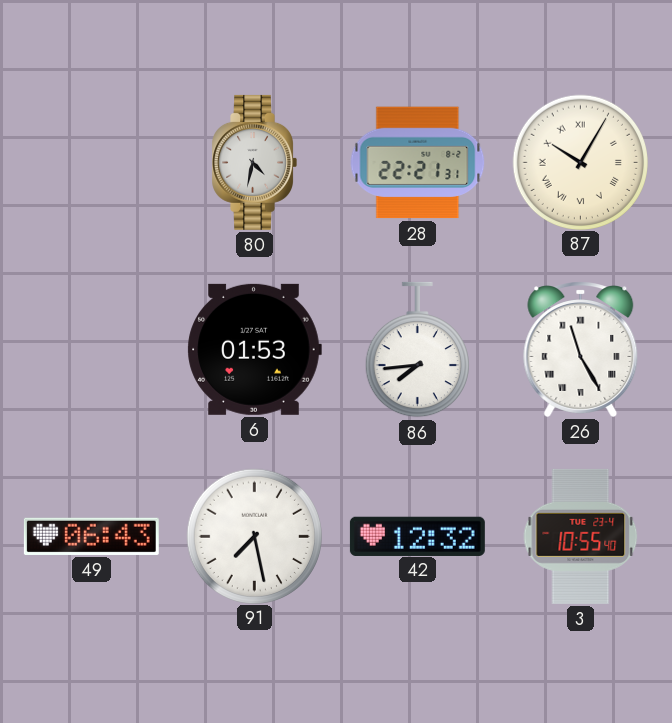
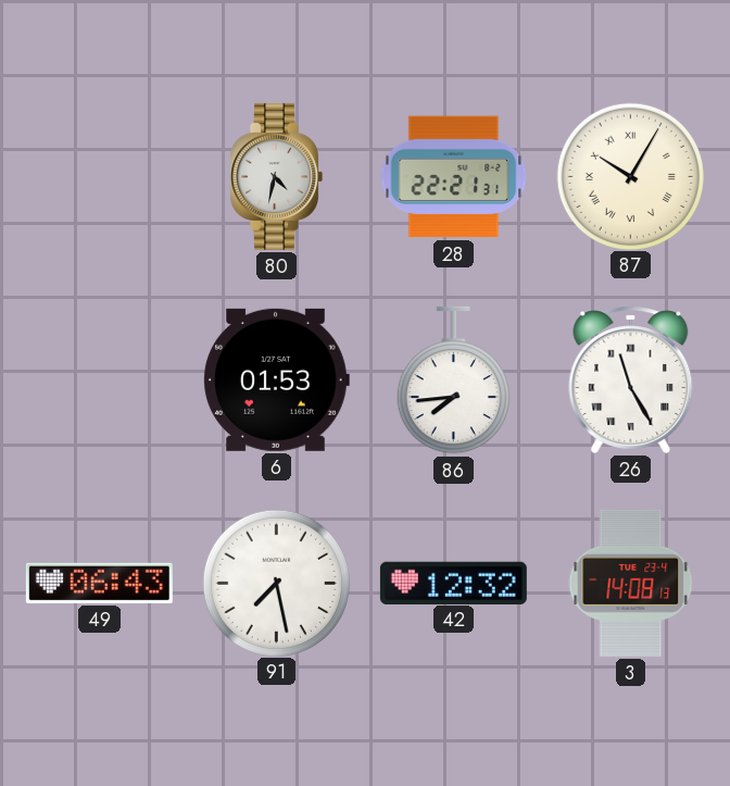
3: 10:55 -> 14:08
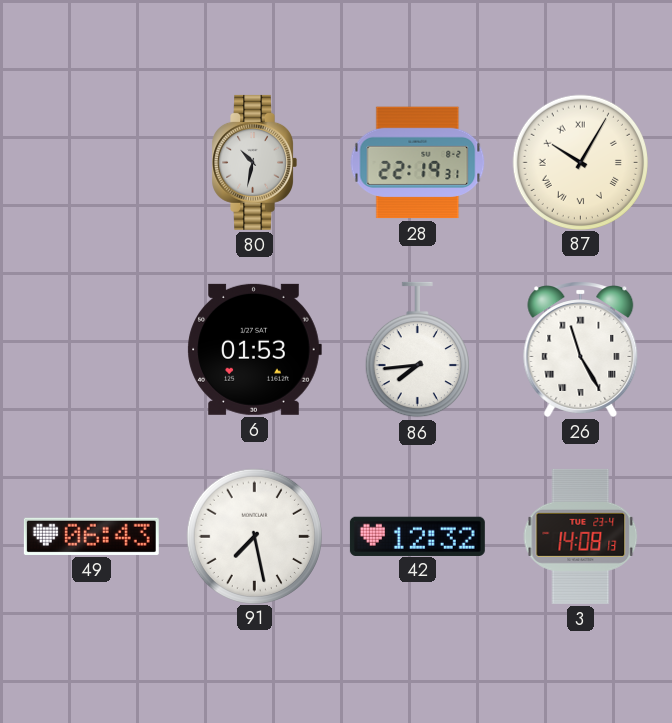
80: 4:32 -> 10:32
28: 22:21 -> 22:19
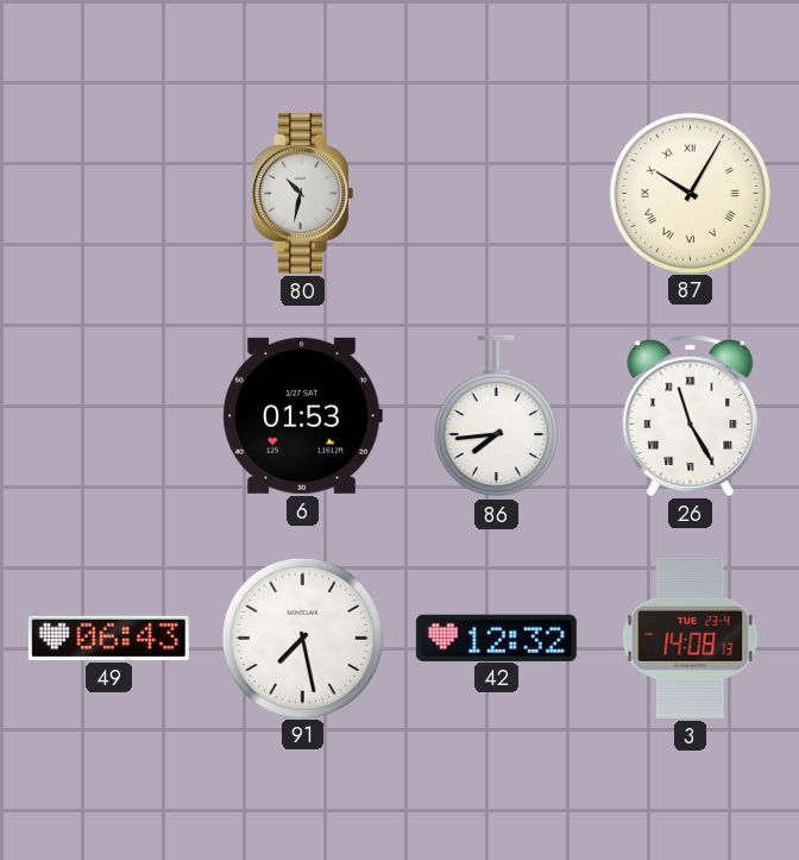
28: 22:19 -> none
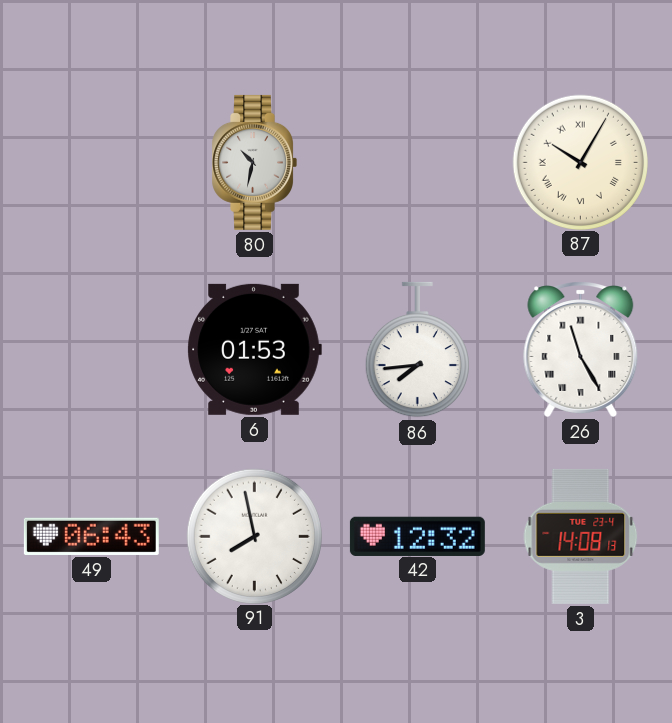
91: 7:28 -> 7:58
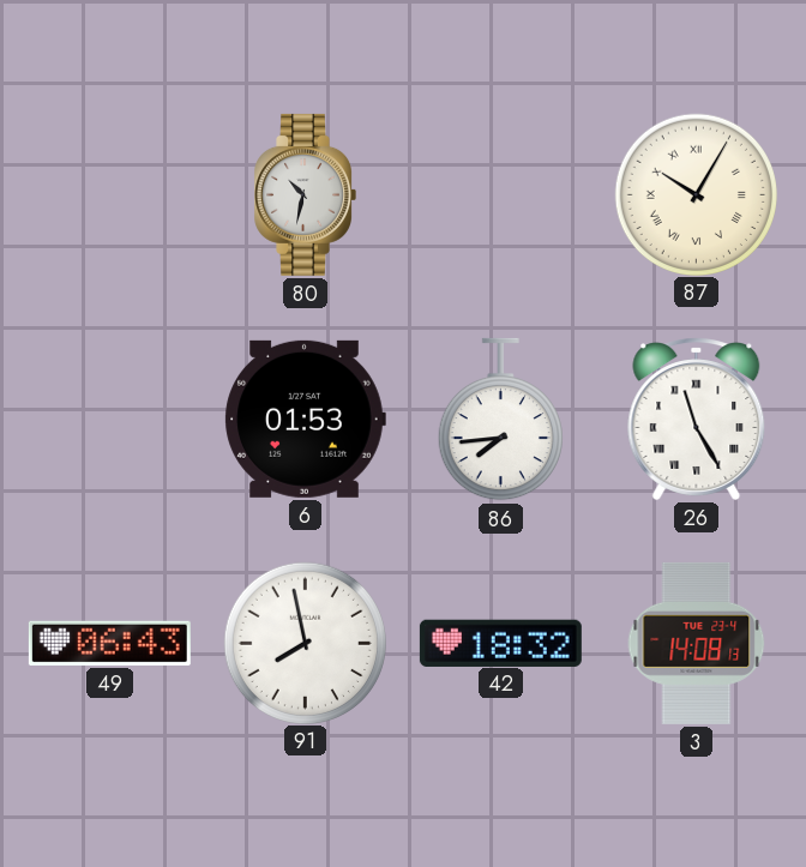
42: 12:32 -> 18:32
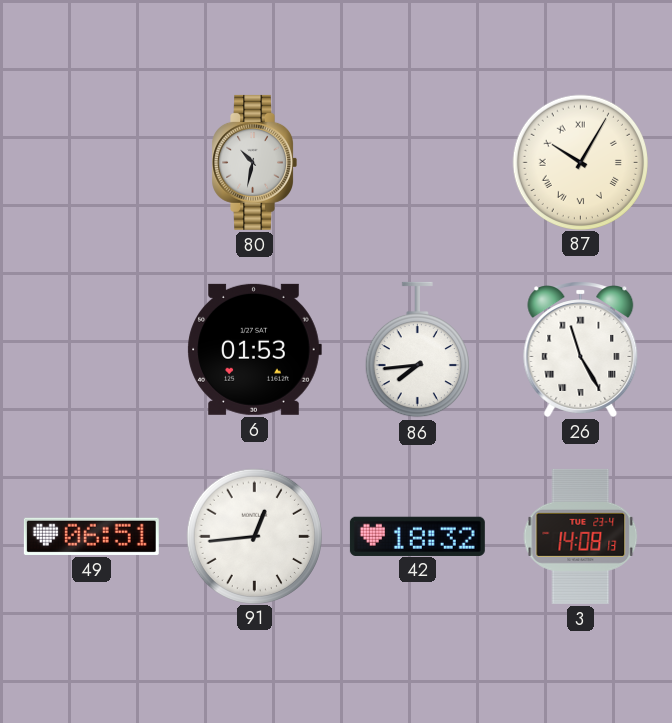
49: 06:43 -> 06:51
91: 7:58 -> 12:44
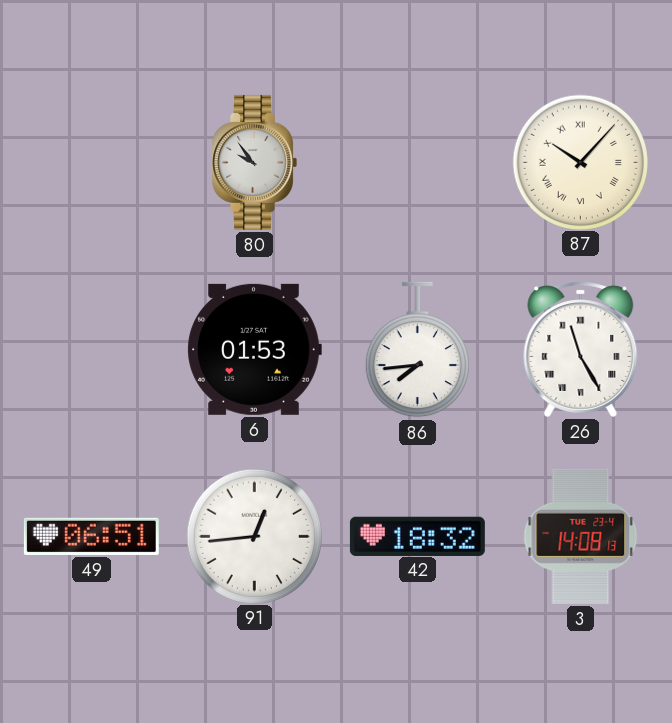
80: 10:32 -> 9:54
87: 10:05 -> 10:07
